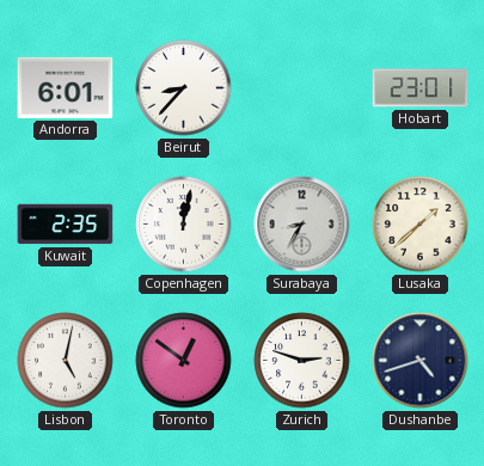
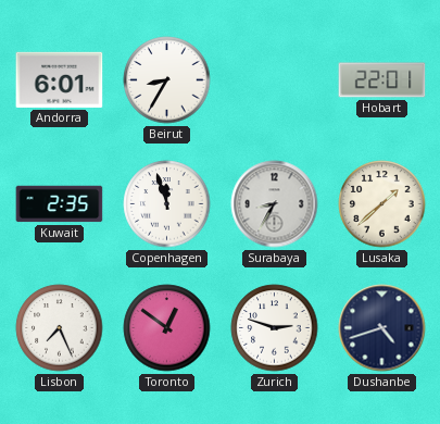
Beirut: 8:37 -> 8:35
Hobart: 23:01 -> 22:01
Copenhagen: 12:02 -> 11:57
Lisbon: 5:02 -> 7:26
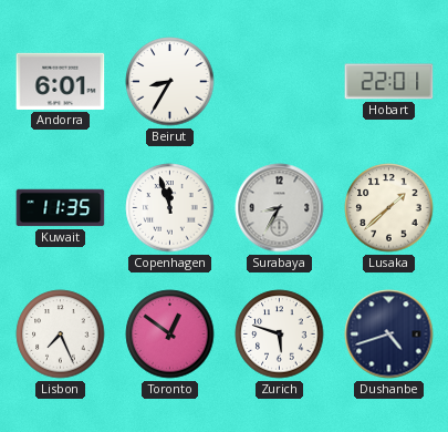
Kuwait: 2:35 -> 11:35
Zurich: 2:48 -> 5:48
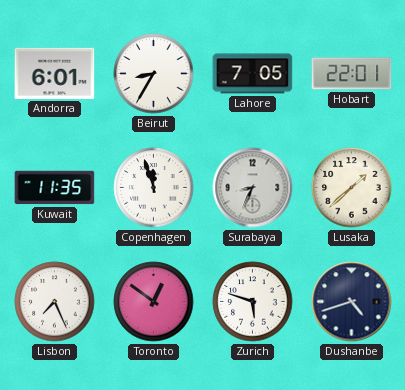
Lahore: none -> 7:05
Surabaya: 8:35 -> 8:34
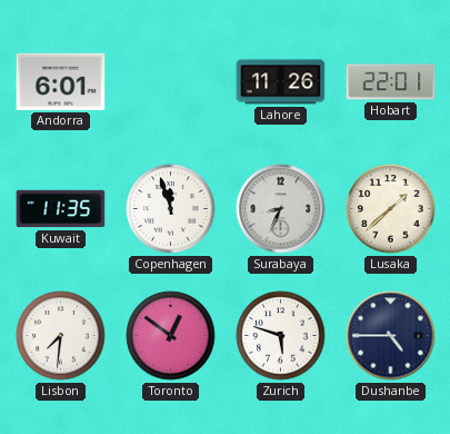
Beirut: 8:35 -> none
Lahore: 7:05 -> 11:26
Lisbon: 7:26 -> 7:31
Dushanbe: 4:42 -> 4:45
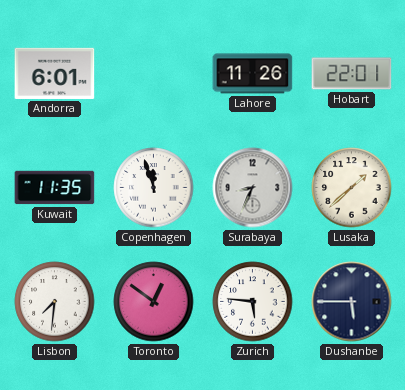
Zurich: 5:48 -> 5:46
Dushanbe: 4:45 -> 5:45
